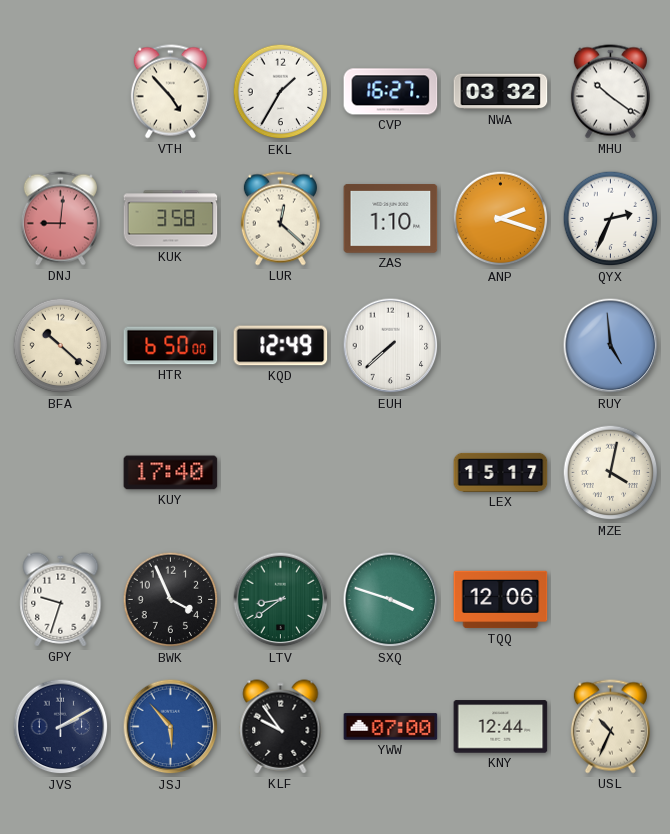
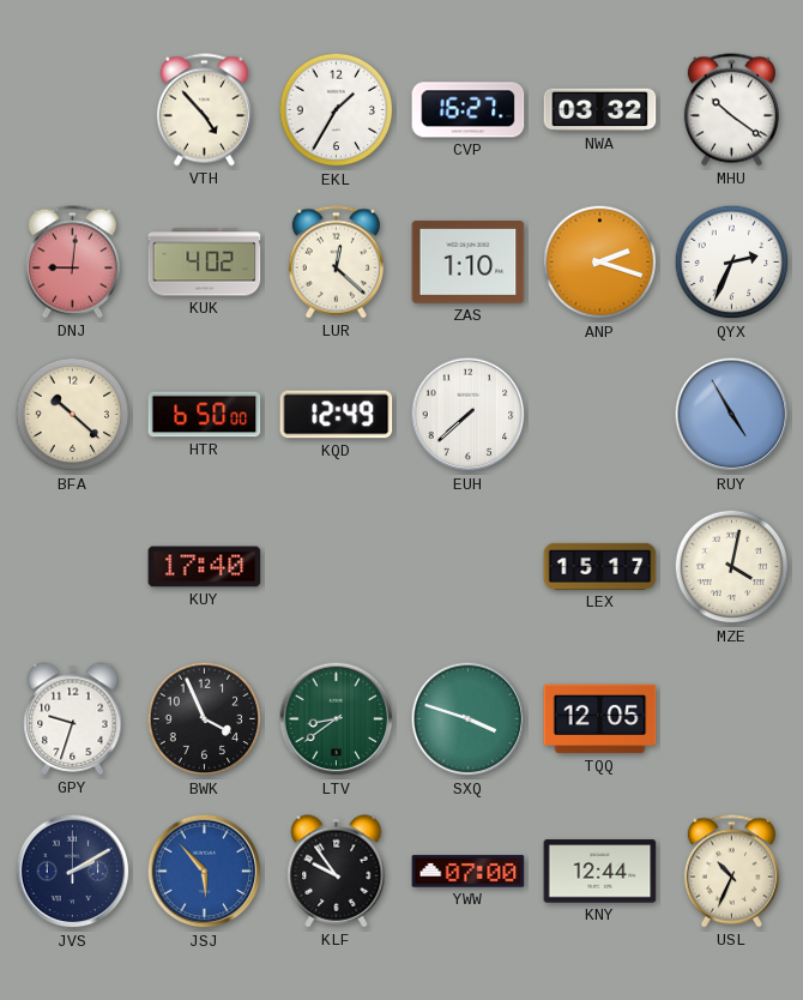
KUK: 3:58 -> 4:02
RUY: 4:59 -> 4:55
TQQ: 12:06 -> 12:05
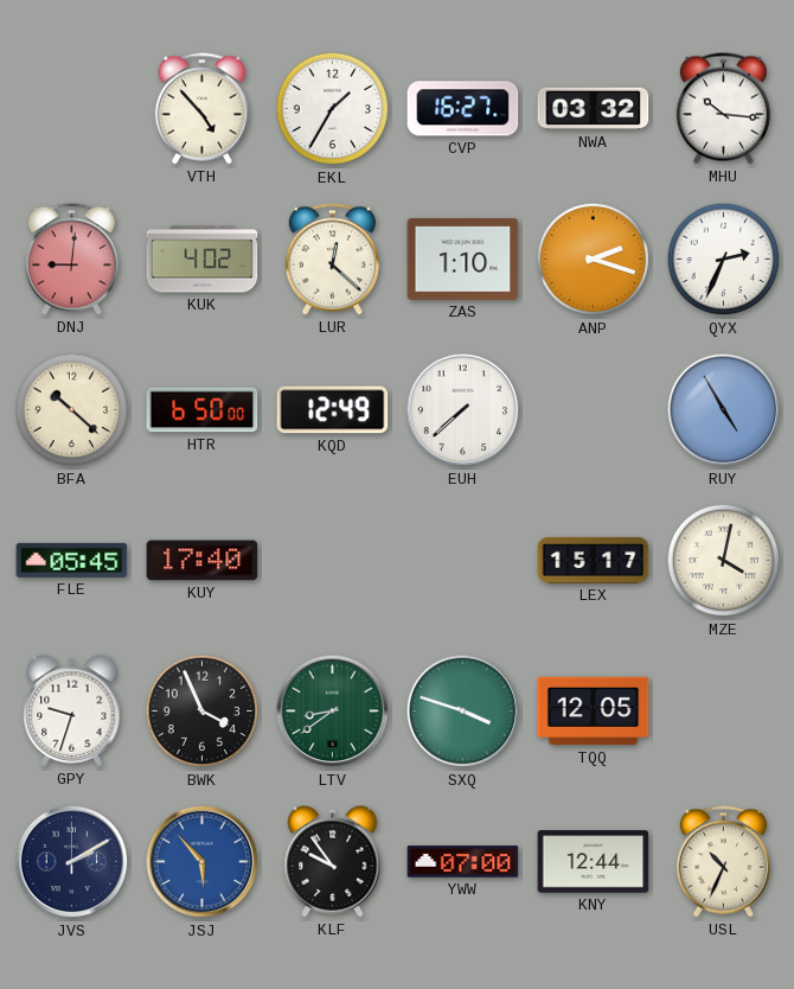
MHU: 10:21 -> 10:16
FLE: none -> 05:45
